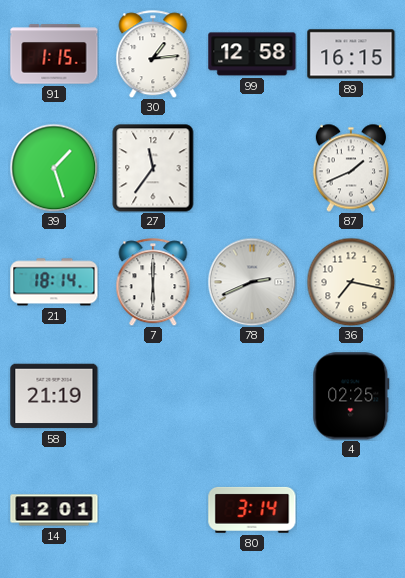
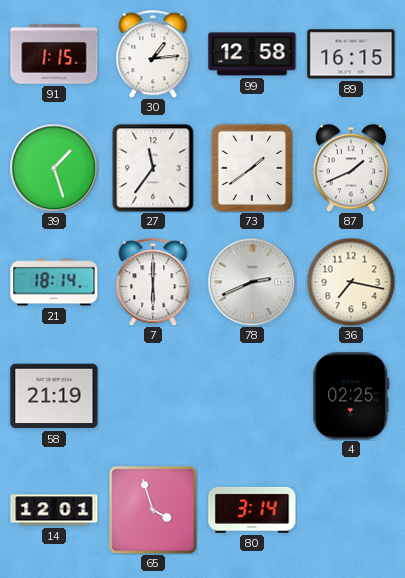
73: none -> 1:39
65: none -> 3:57
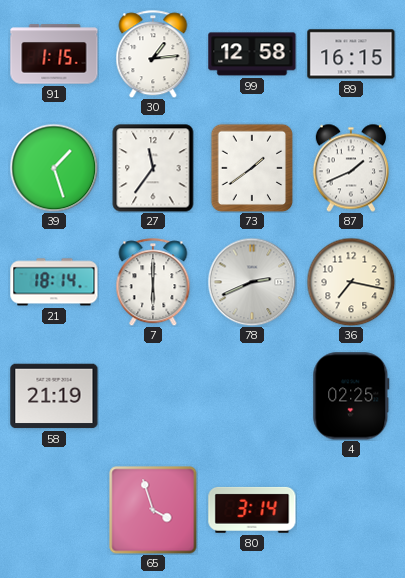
14: 12:01 -> none
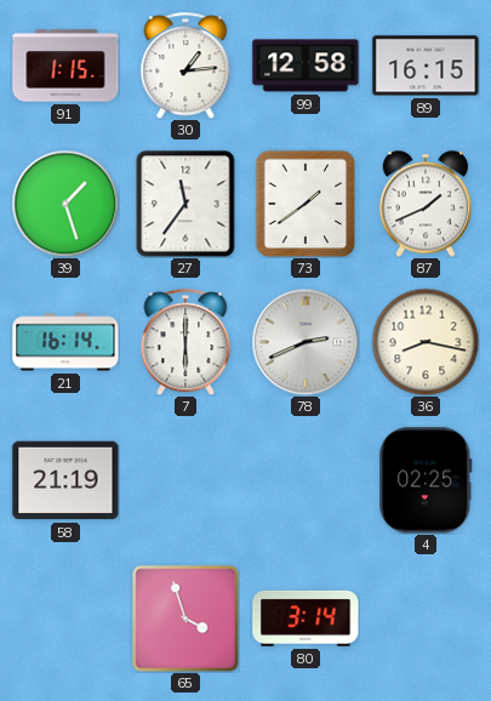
21: 18:14 -> 16:14
36: 7:17 -> 8:17
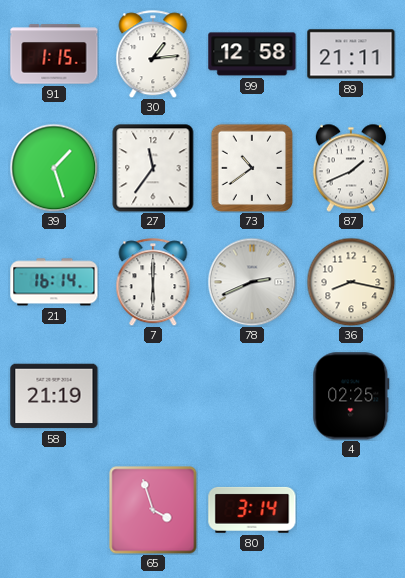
89: 16:15 -> 21:11
73: 1:39 -> 10:39
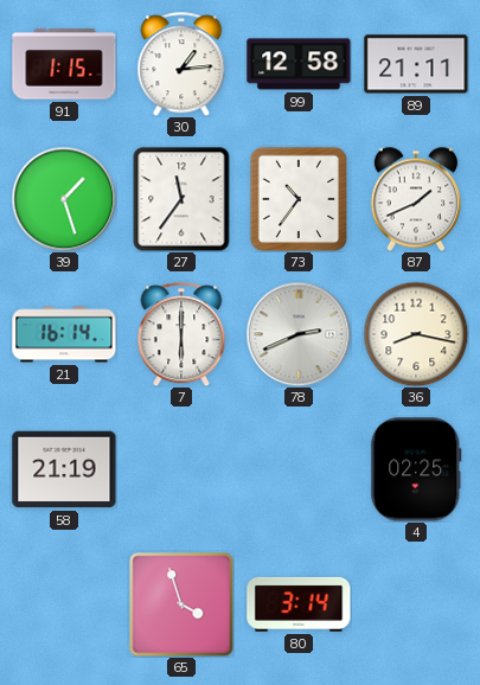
73: 10:39 -> 10:36
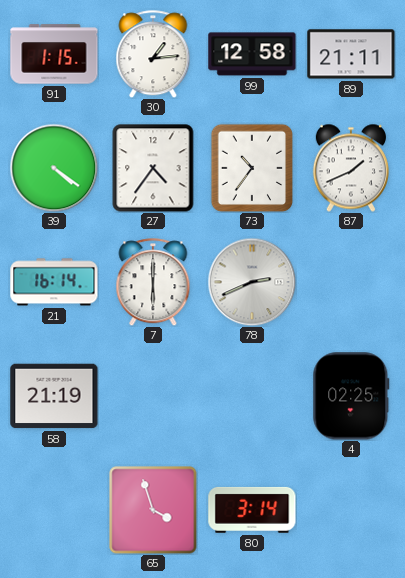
39: 1:27 -> 4:21
27: 11:36 -> 4:36
36: 8:17 -> none
